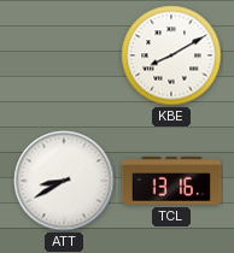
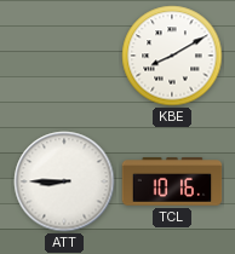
ATT: 8:40 -> 8:45
TCL: 13:16 -> 10:16
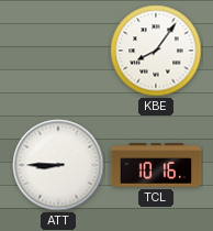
KBE: 8:10 -> 8:06
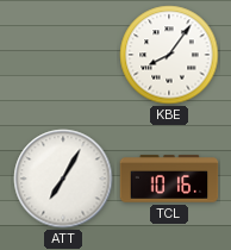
ATT: 8:45 -> 7:05
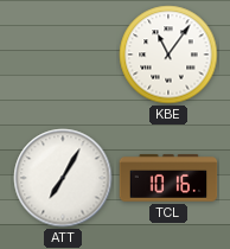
KBE: 8:06 -> 11:06
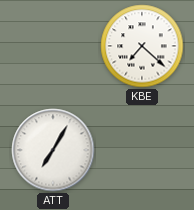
KBE: 11:06 -> 7:22
TCL: 10:16 -> none
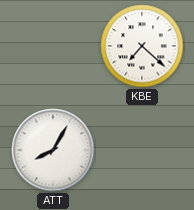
ATT: 7:05 -> 8:05
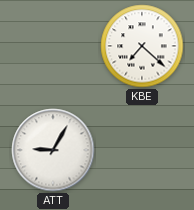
ATT: 8:05 -> 9:05
